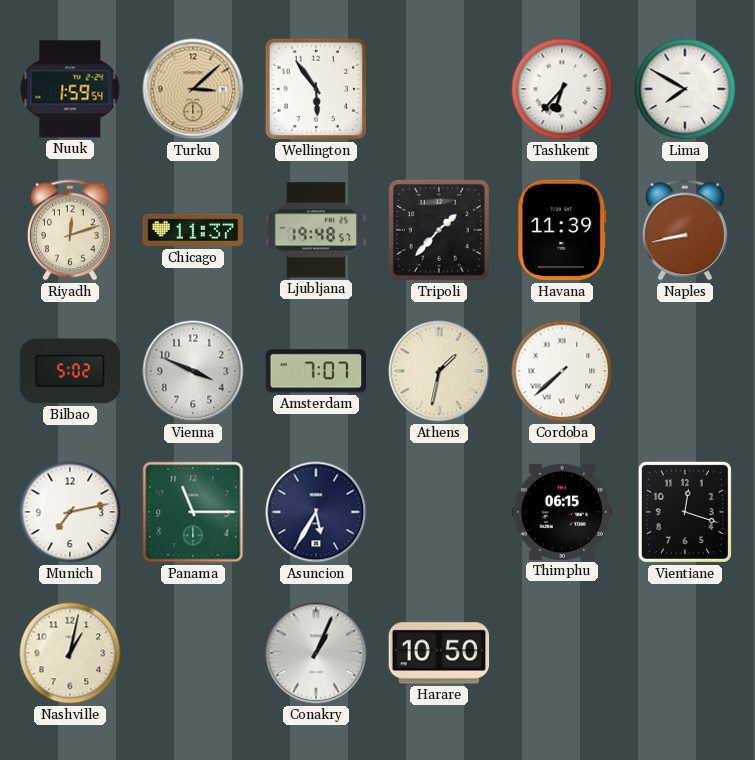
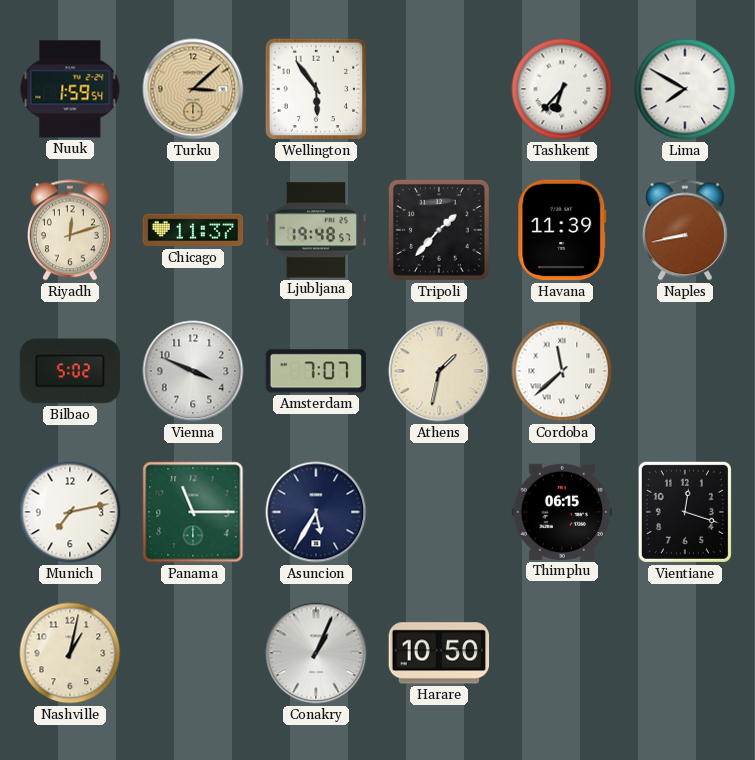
Cordoba: 7:38 -> 11:38
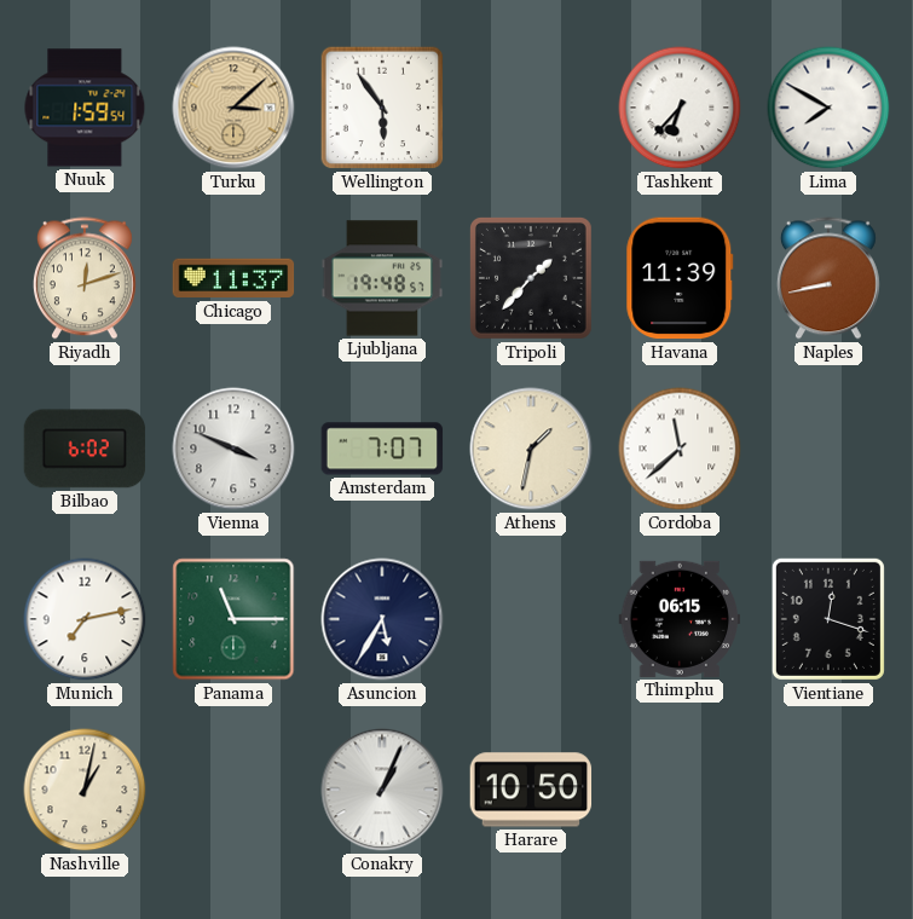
Bilbao: 5:02 -> 6:02
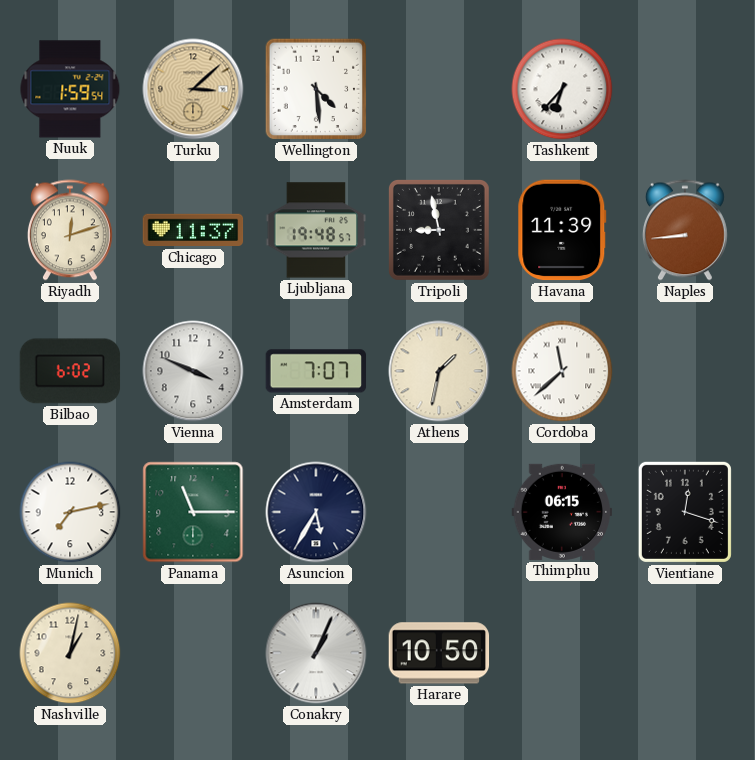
Wellington: 5:54 -> 4:29
Lima: 7:50 -> none
Tripoli: 1:37 -> 8:58
Naples: 8:43 -> 8:44
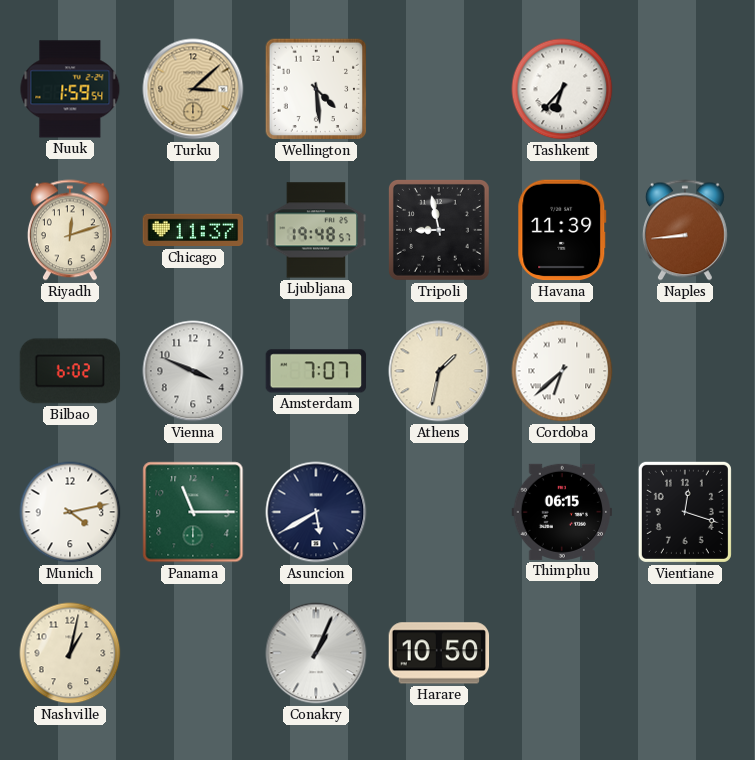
Cordoba: 11:38 -> 6:38
Munich: 7:13 -> 4:13
Asuncion: 5:35 -> 5:40
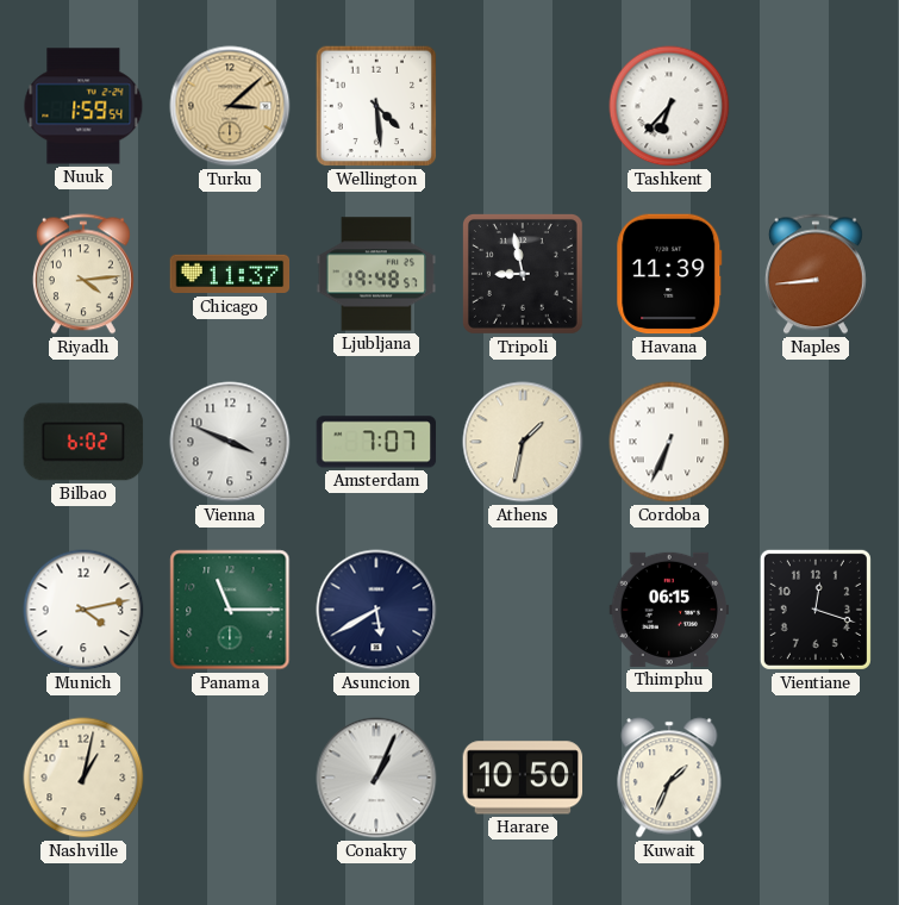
Riyadh: 12:12 -> 4:14
Cordoba: 6:38 -> 6:34
Kuwait: none -> 1:34
